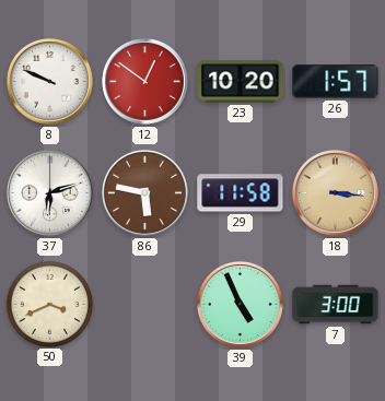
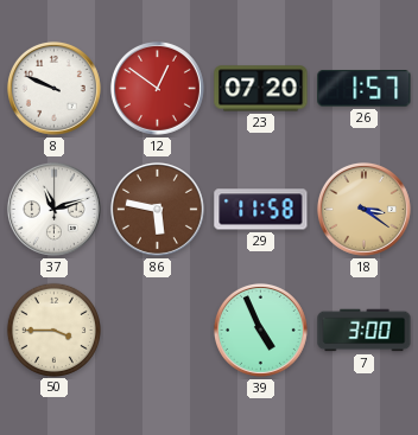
23: 10:20 -> 07:20
37: 6:12 -> 11:12
18: 3:16 -> 3:21
50: 3:41 -> 3:45
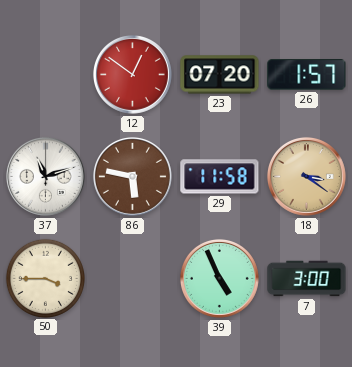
8: 9:49 -> none
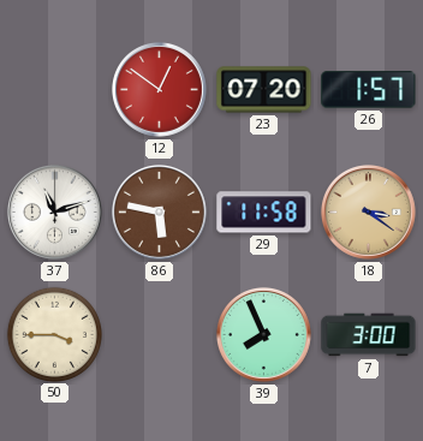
39: 4:56 -> 7:56
